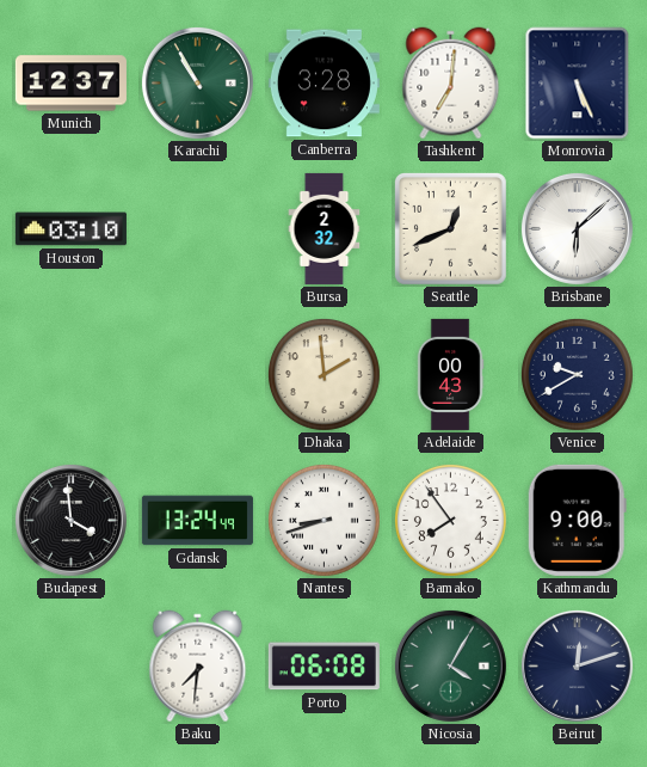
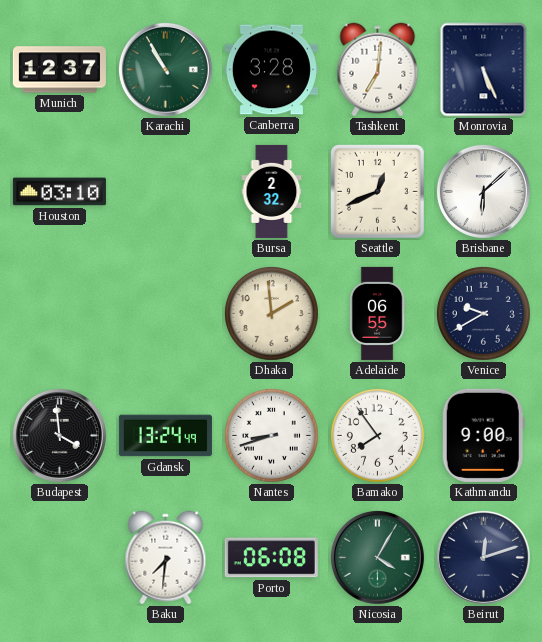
Adelaide: 00:43 -> 06:55
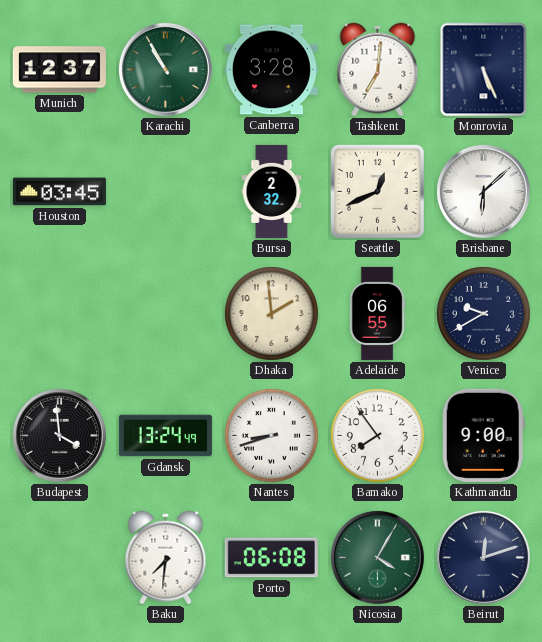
Houston: 03:10 -> 03:45
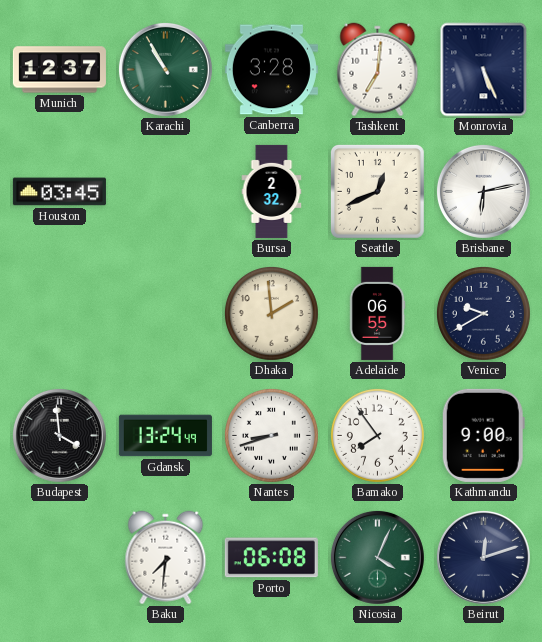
Brisbane: 6:08 -> 6:13
Nicosia: 4:05 -> 4:04
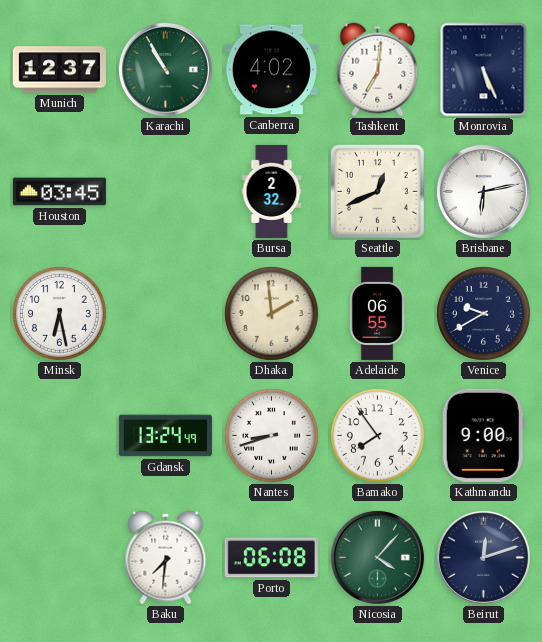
Canberra: 3:28 -> 4:02
Minsk: none -> 6:28
Budapest: 3:59 -> none
Nicosia: 4:04 -> 4:07
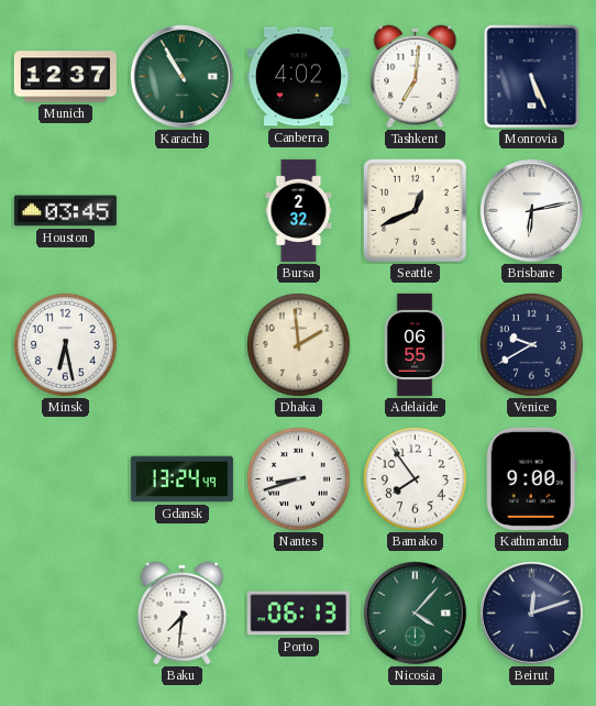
Porto: 06:08 -> 06:13
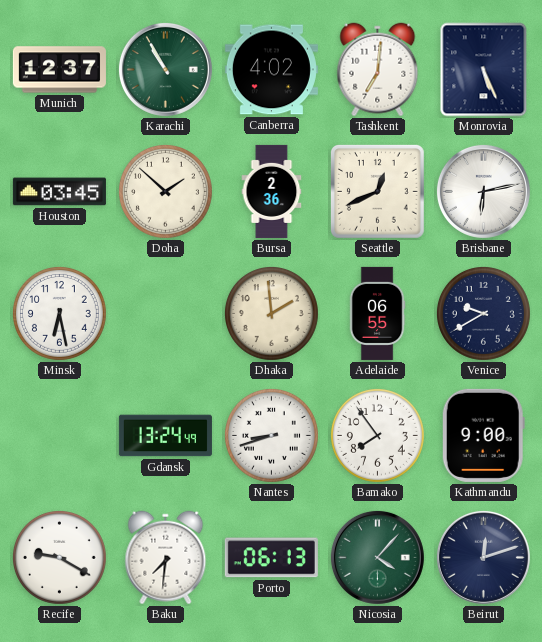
Doha: none -> 1:52
Bursa: 2:32 -> 2:36
Recife: none -> 9:20
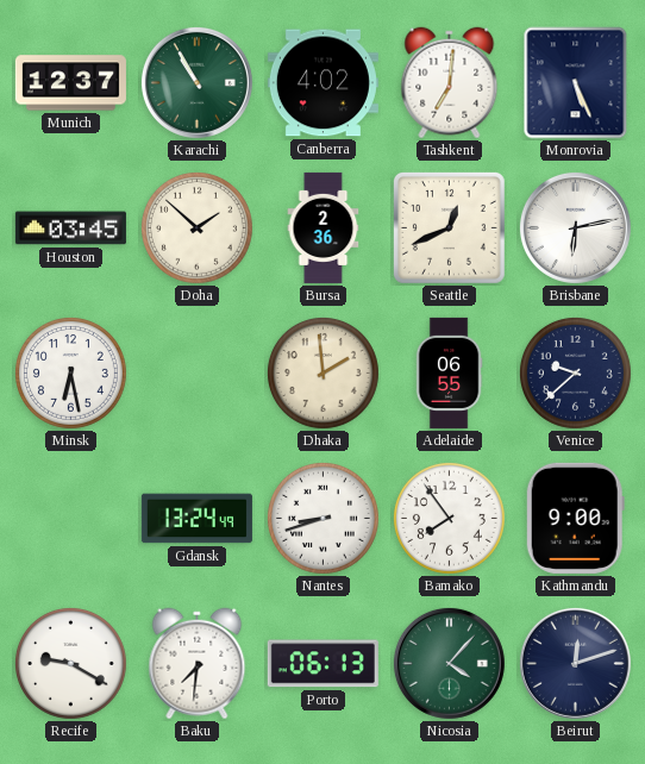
Venice: 9:40 -> 9:38
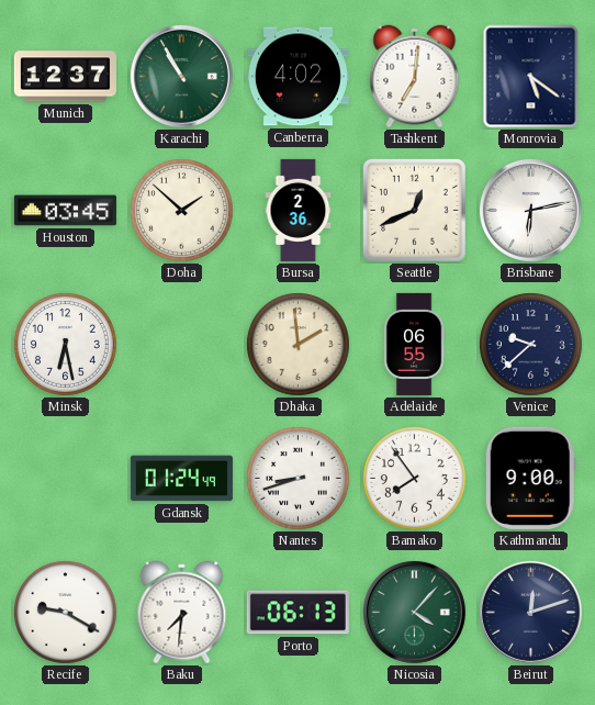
Monrovia: 5:26 -> 5:21
Gdansk: 13:24 -> 01:24
